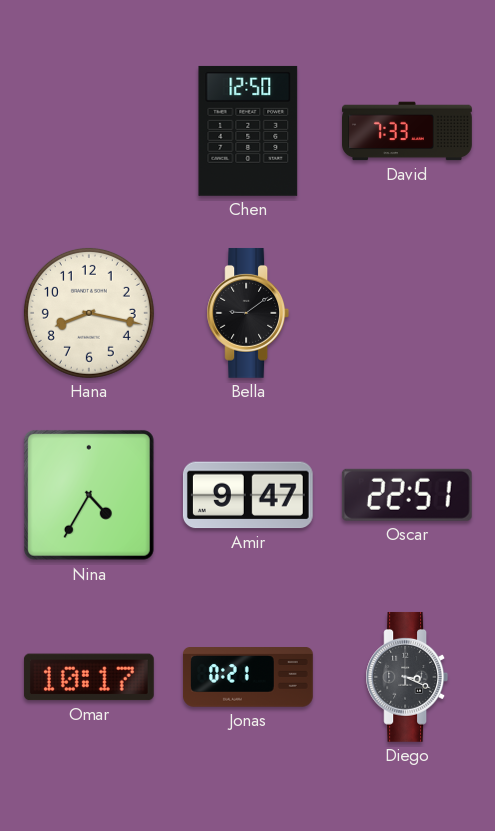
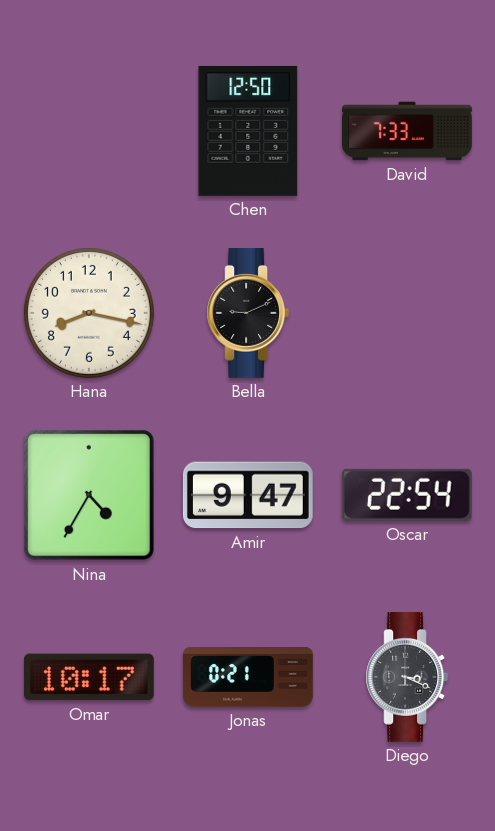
Bella: 9:09 -> 9:11
Oscar: 22:51 -> 22:54
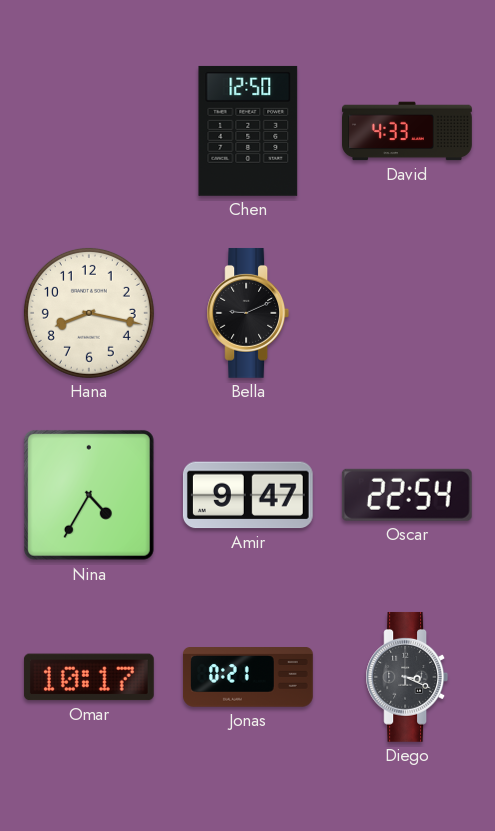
David: 7:33 -> 4:33
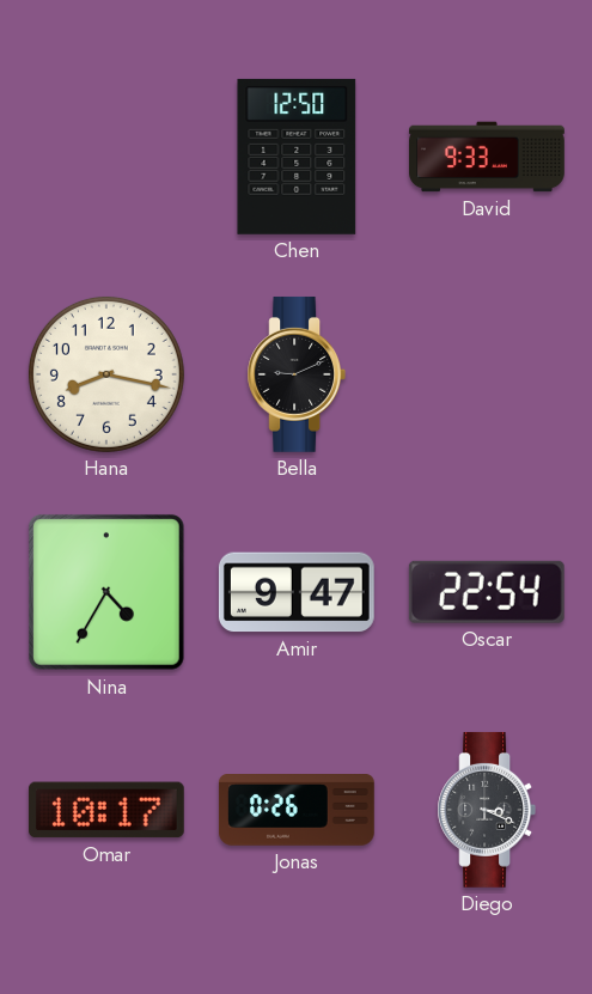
David: 4:33 -> 9:33
Jonas: 0:21 -> 0:26
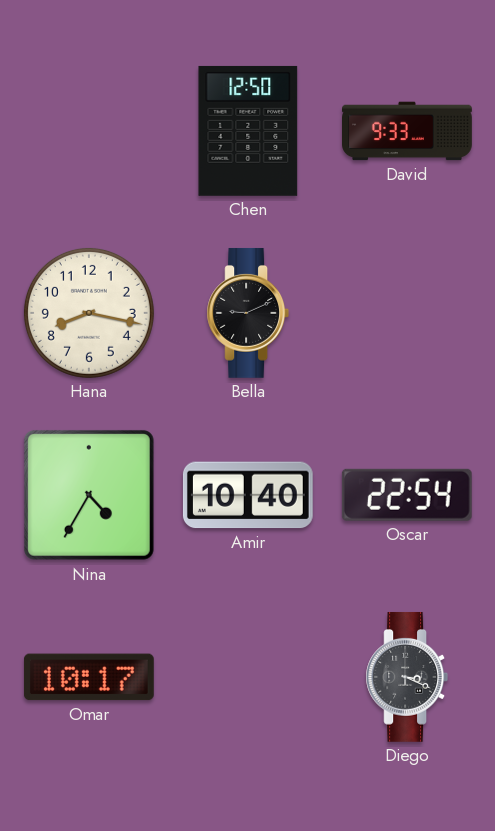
Amir: 9:47 -> 10:40
Jonas: 0:26 -> none
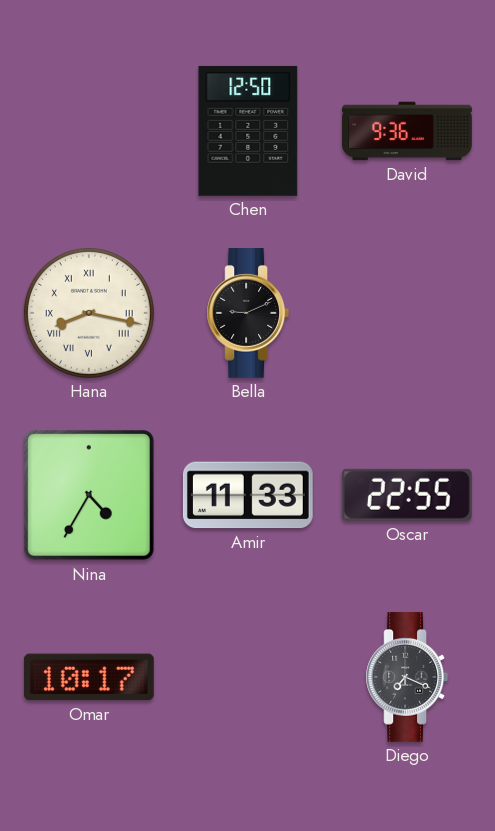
David: 9:33 -> 9:36
Hana numerals: Arabic -> Roman
Amir: 10:40 -> 11:33
Oscar: 22:54 -> 22:55
Diego: 3:19 -> 7:19
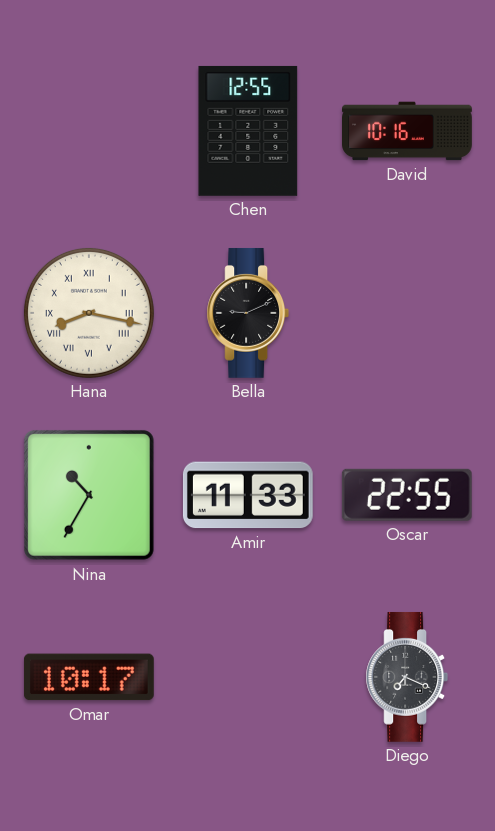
Chen: 12:50 -> 12:55
David: 9:36 -> 10:16
Nina: 4:35 -> 10:35
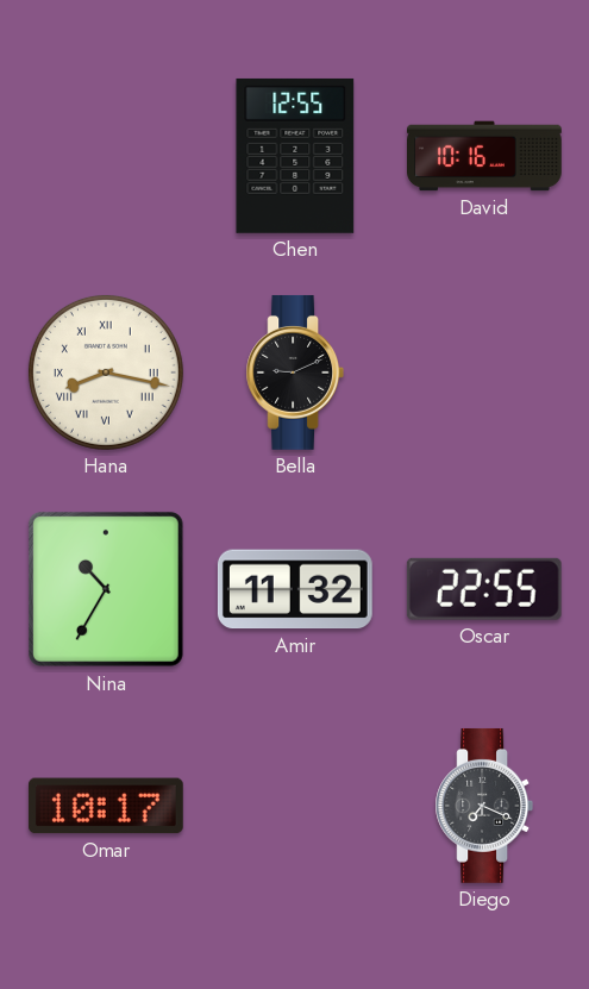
Amir: 11:33 -> 11:32
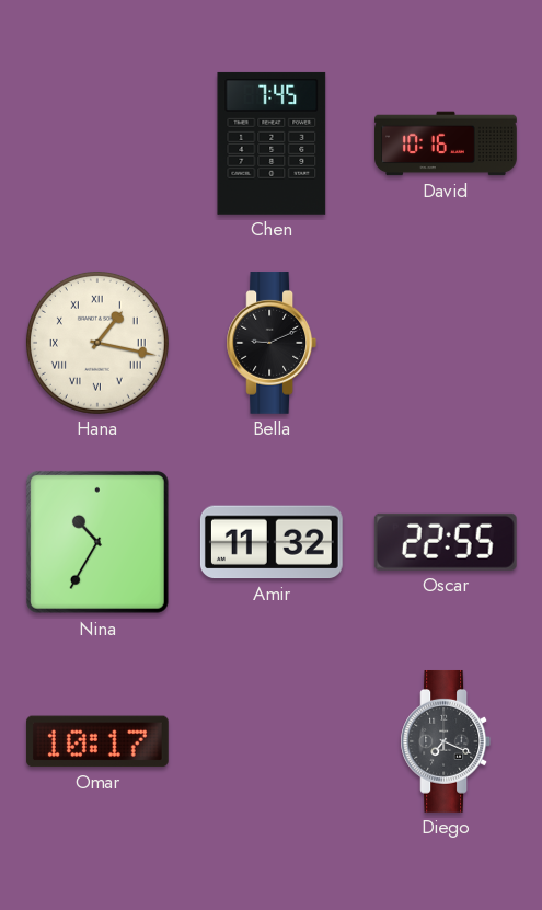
Chen: 12:55 -> 7:45
Hana: 8:17 -> 1:17
